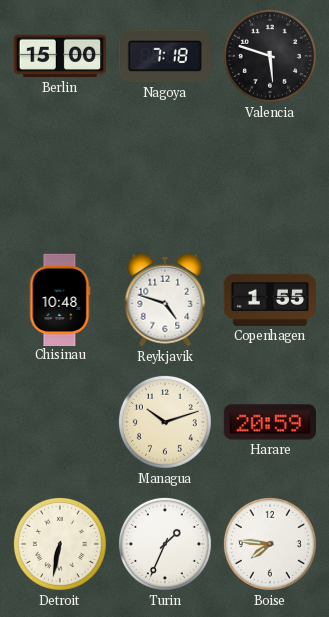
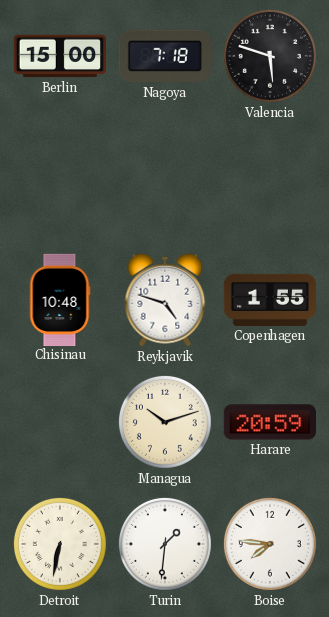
Turin: 1:34 -> 1:31
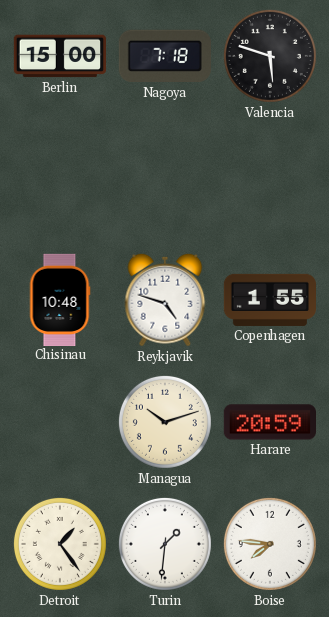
Detroit: 6:32 -> 1:24
